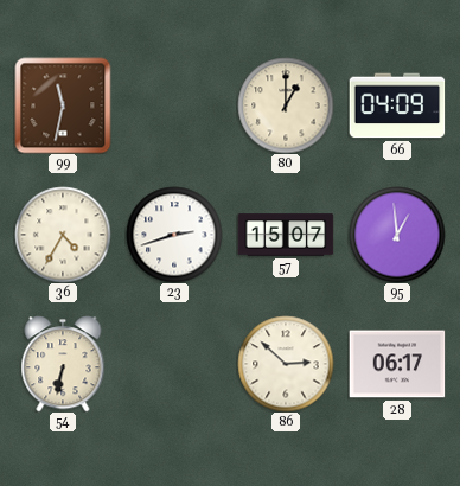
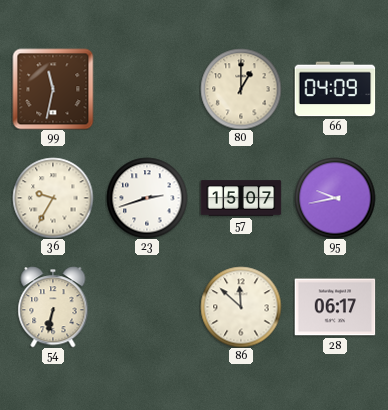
36: 4:35 -> 9:35
95: 12:59 -> 9:43
86: 2:52 -> 11:52
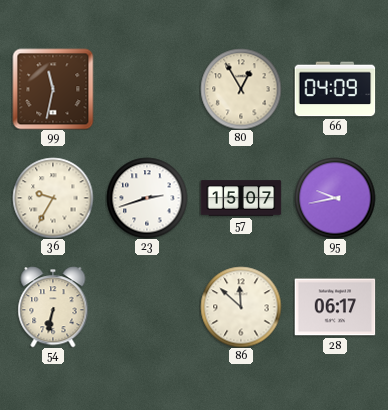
80: 1:00 -> 12:55
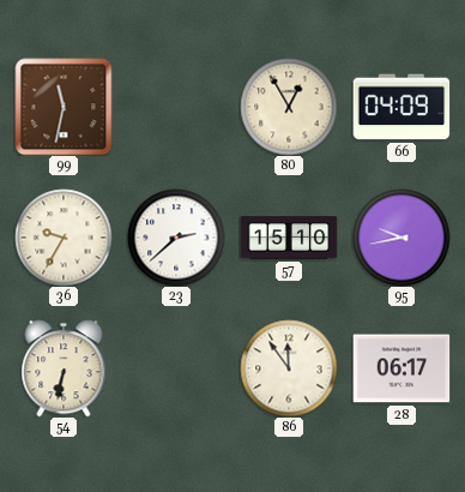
23: 2:42 -> 2:38
57: 15:07 -> 15:10
86: 11:52 -> 11:54
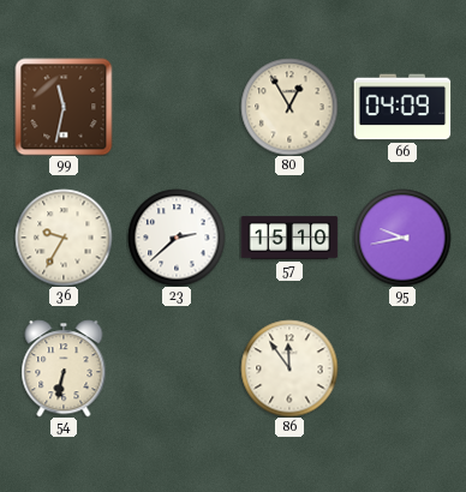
28: 06:17 -> none
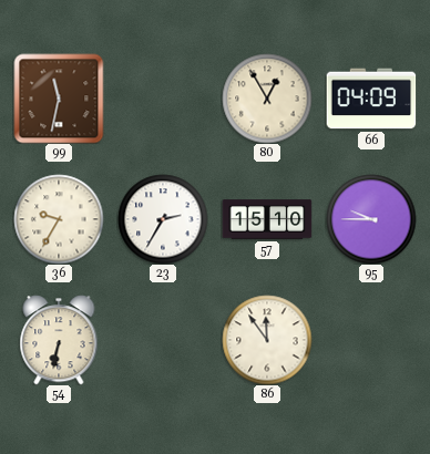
23: 2:38 -> 2:35
95: 9:43 -> 9:45
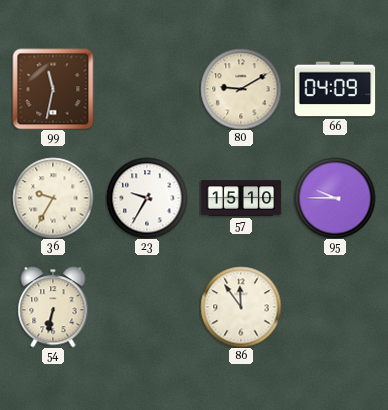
80: 12:55 -> 9:10
23: 2:35 -> 9:35
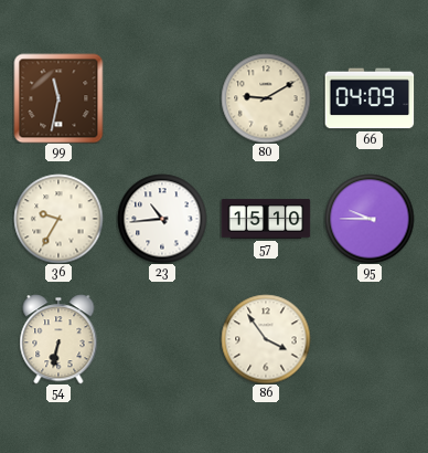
23: 9:35 -> 10:44
86: 11:54 -> 3:54
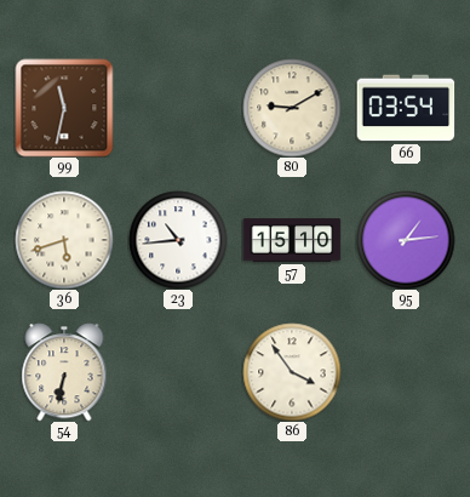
66: 04:09 -> 03:54
36: 9:35 -> 5:42
95: 9:45 -> 1:14
